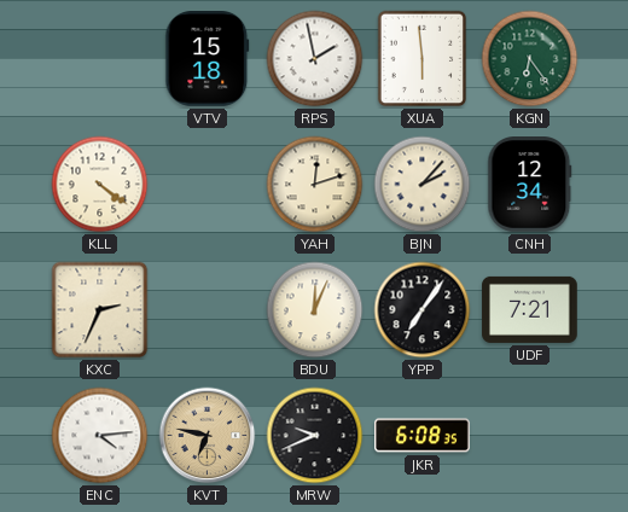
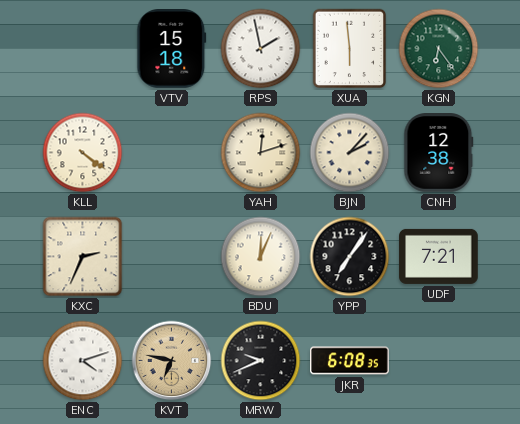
CNH: 12:34 -> 12:38
ENC: 4:14 -> 4:12
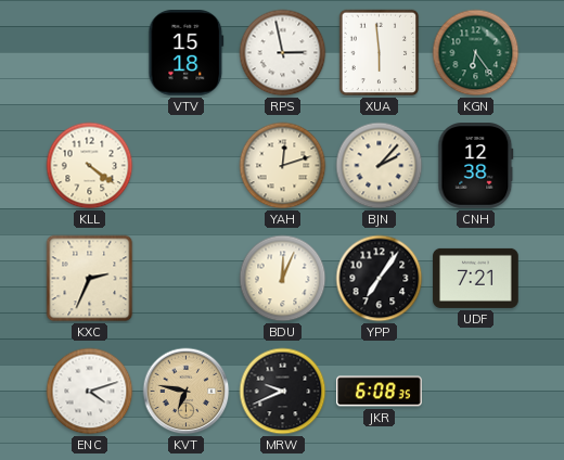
RPS: 1:58 -> 2:58
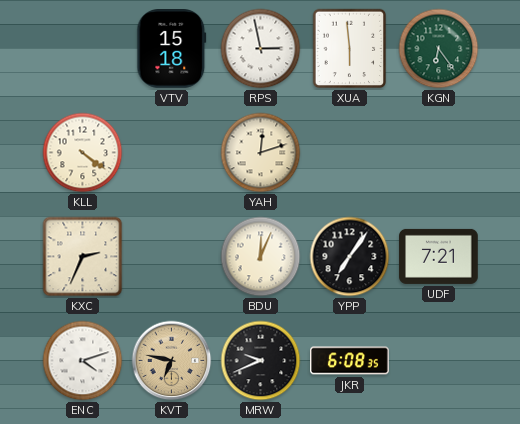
BJN: 2:07 -> none
CNH: 12:38 -> none
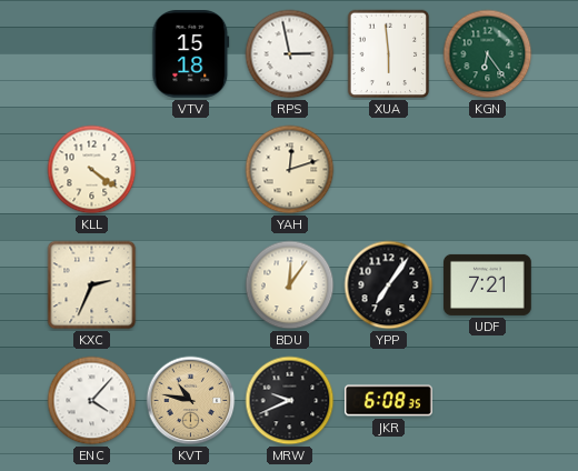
BDU: 12:04 -> 12:06
ENC: 4:12 -> 4:07
KVT: 6:47 -> 10:47
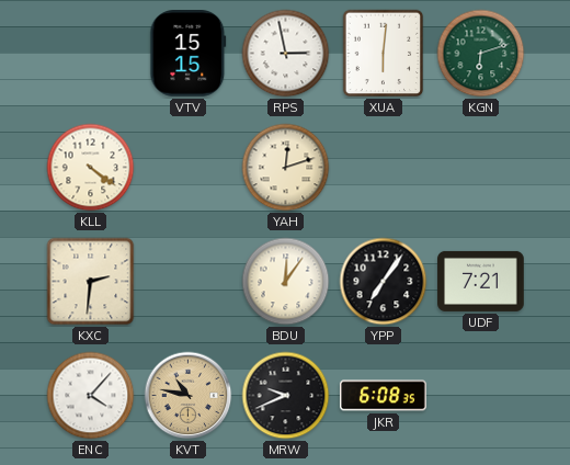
VTV: 15:18 -> 15:15
XUA: 5:59 -> 6:01
KGN: 6:24 -> 6:12
KXC: 2:34 -> 2:31
